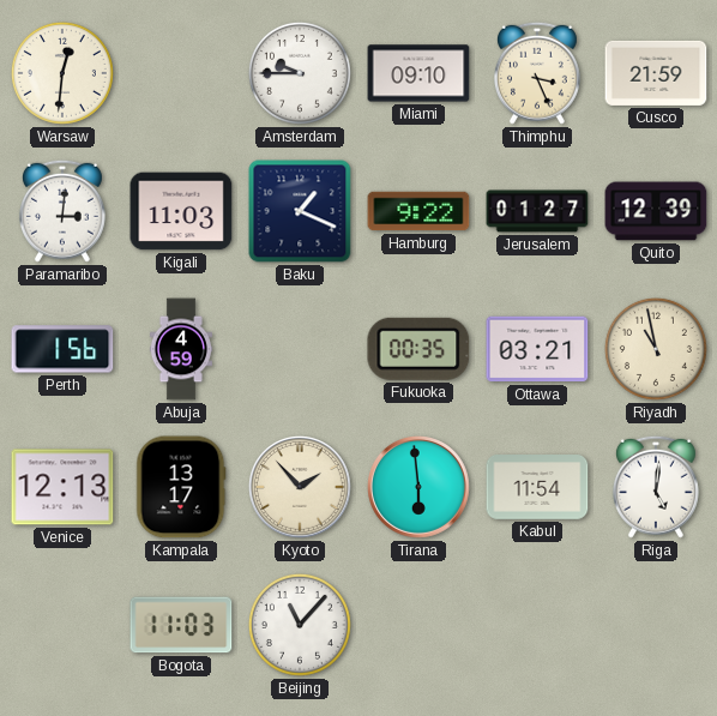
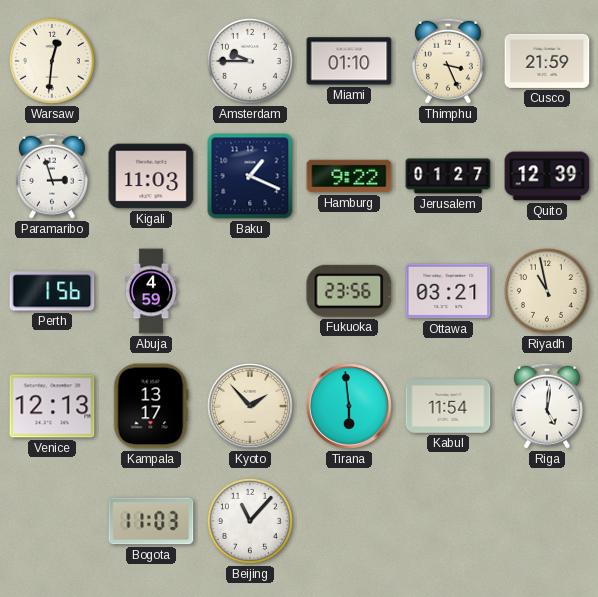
Miami: 09:10 -> 01:10
Paramaribo: 3:01 -> 2:57
Fukuoka: 00:35 -> 23:56
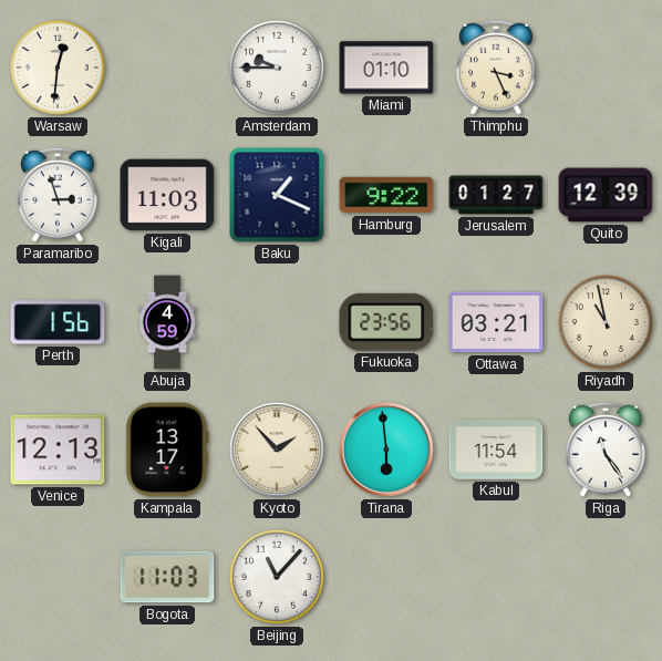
Cusco: 21:59 -> none
Riga: 5:01 -> 11:24
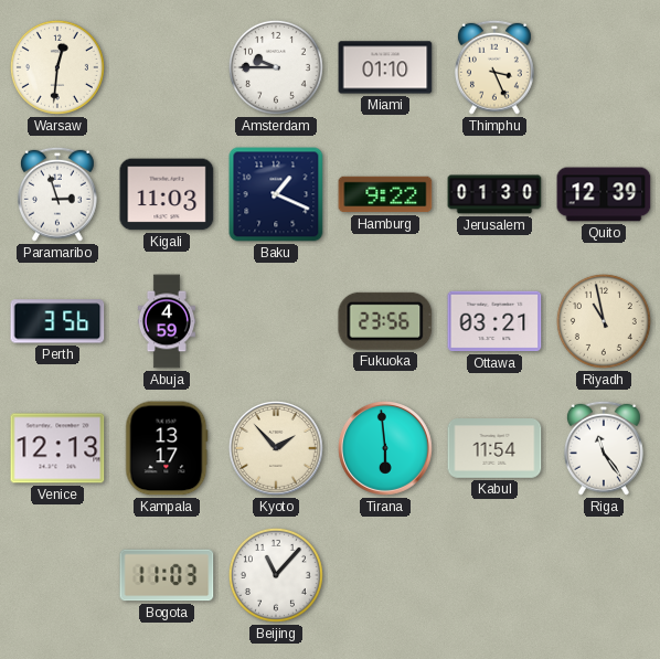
Jerusalem: 01:27 -> 01:30
Perth: 1:56 -> 3:56
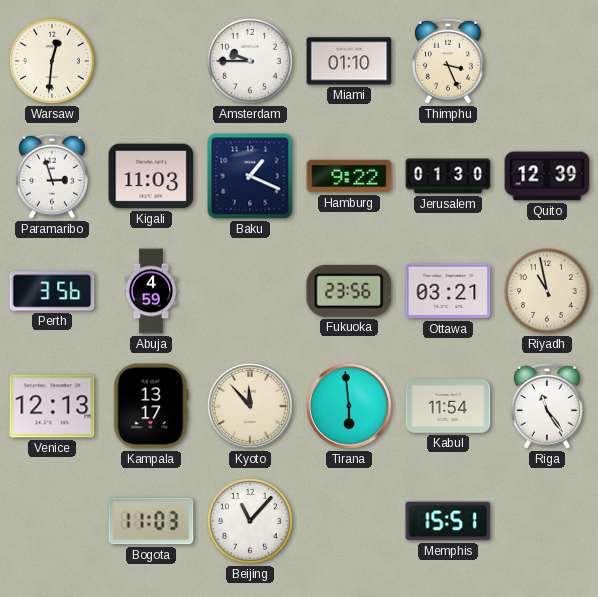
Kyoto: 1:53 -> 11:53
Memphis: none -> 15:51
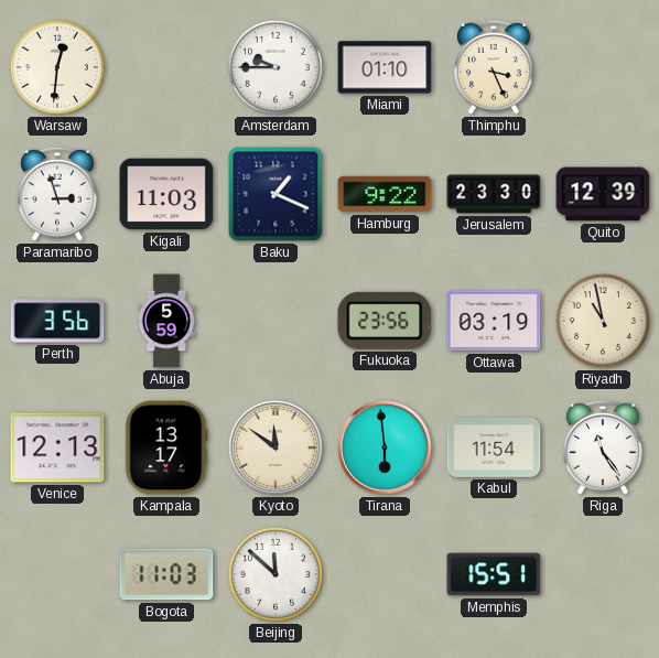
Jerusalem: 01:30 -> 23:30
Abuja: 4:59 -> 5:59
Ottawa: 03:21 -> 03:19
Kyoto: 11:53 -> 11:51
Beijing: 11:07 -> 11:52
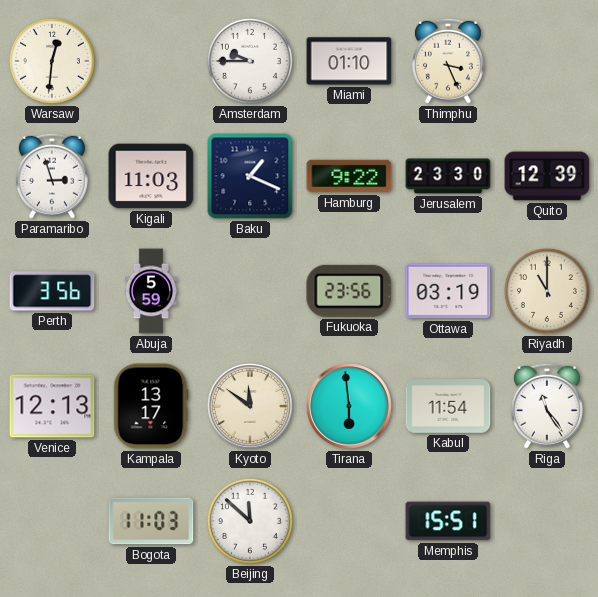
Riyadh: 10:58 -> 11:00
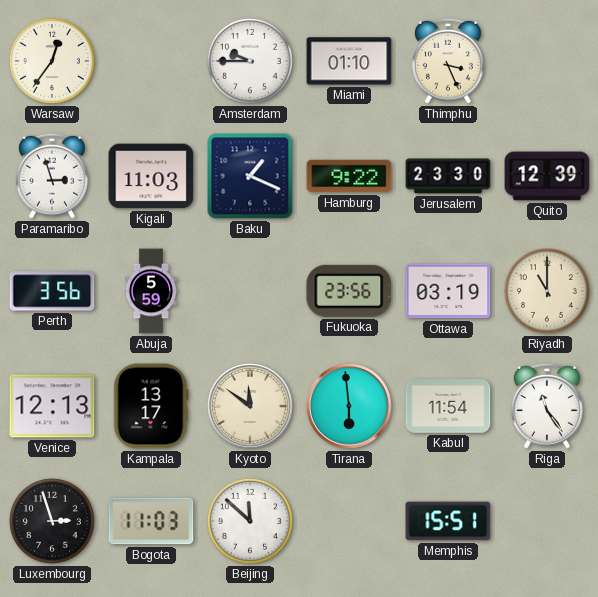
Warsaw: 12:31 -> 12:36
Luxembourg: none -> 2:57
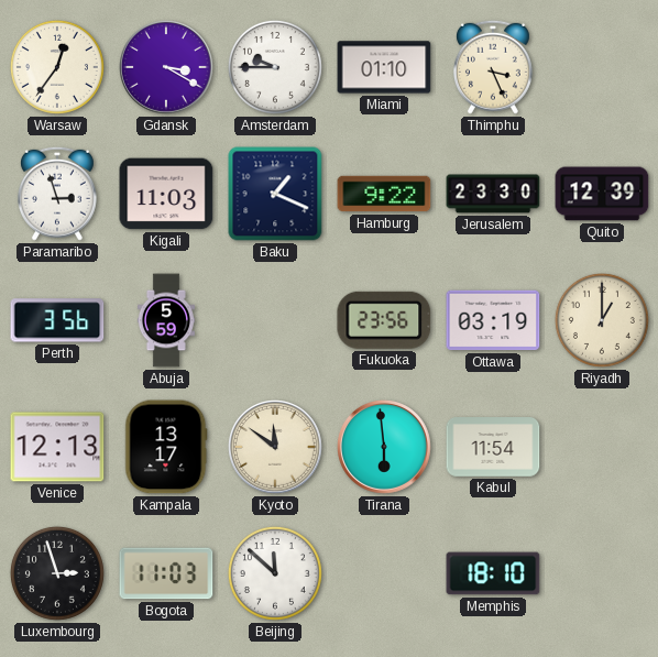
Gdansk: none -> 3:20
Riyadh: 11:00 -> 1:00
Riga: 11:24 -> none
Memphis: 15:51 -> 18:10
